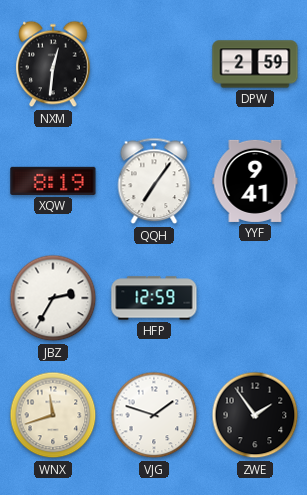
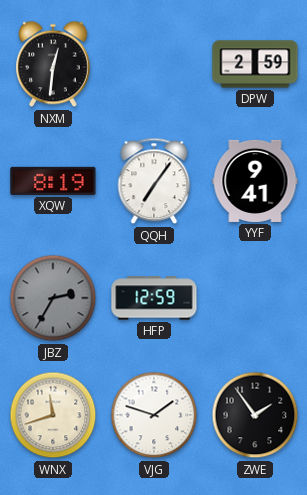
JBZ dial: white -> grey
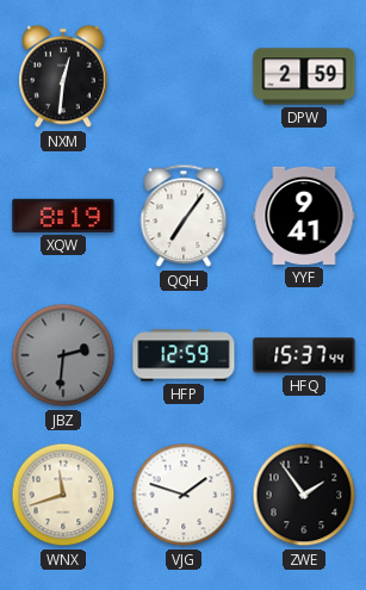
JBZ: 2:35 -> 2:31
HFQ: none -> 15:37
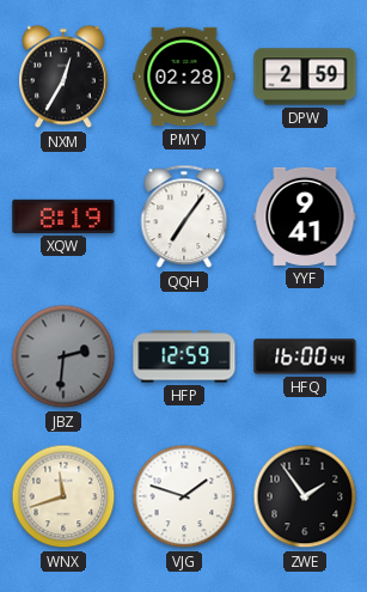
NXM: 12:31 -> 12:35
PMY: none -> 02:28
HFQ: 15:37 -> 16:00
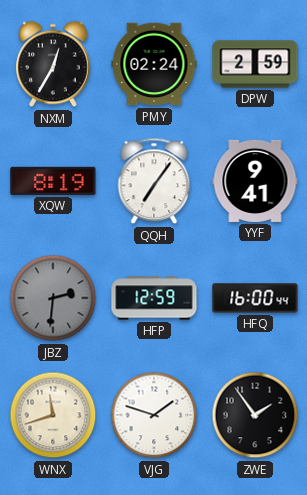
PMY: 02:28 -> 02:24
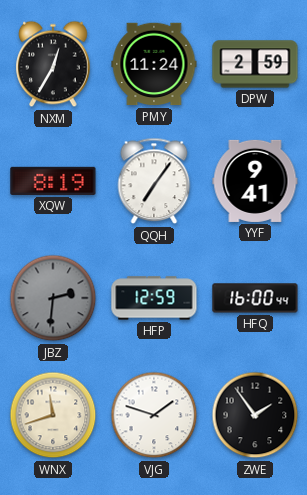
PMY: 02:24 -> 11:24
